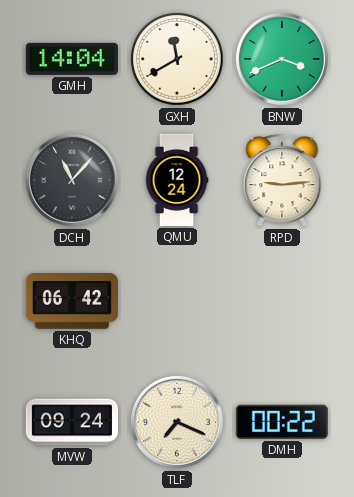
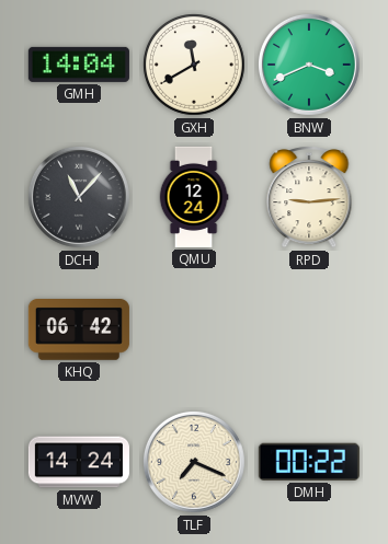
MVW: 09:24 -> 14:24
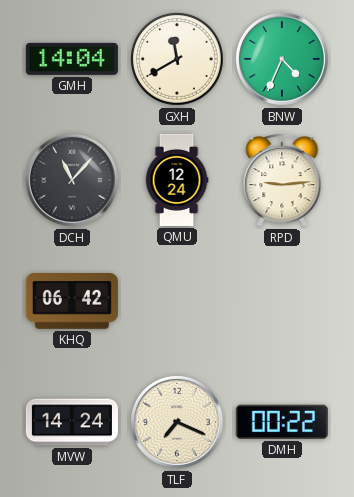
BNW: 3:41 -> 4:34
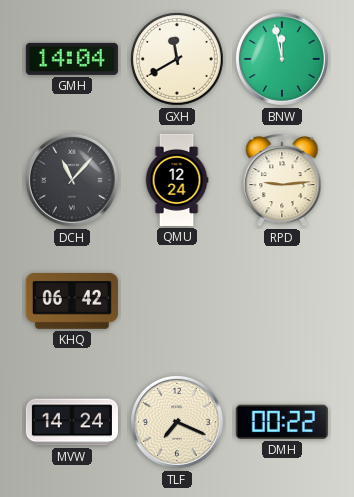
BNW: 4:34 -> 11:58
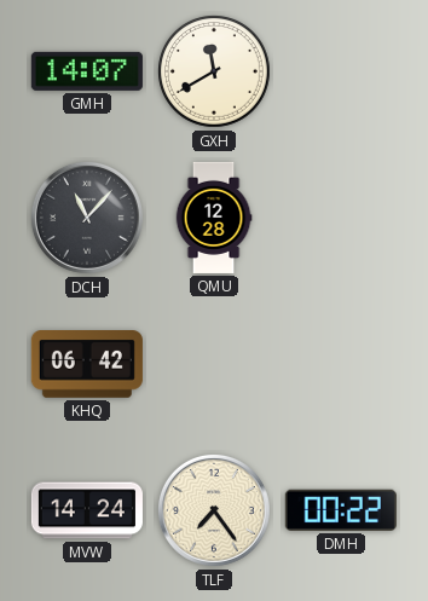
GMH: 14:04 -> 14:07
BNW: 11:58 -> none
QMU: 12:24 -> 12:28
RPD: 9:14 -> none
TLF: 7:19 -> 7:24
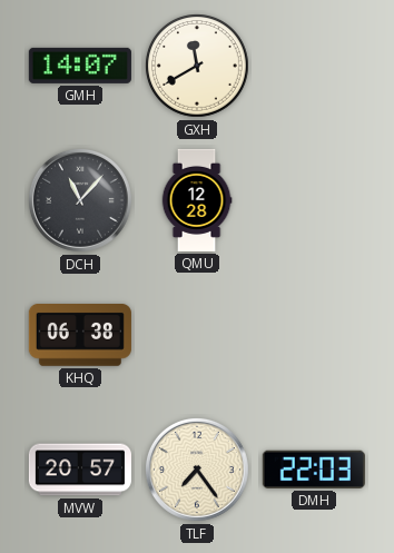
KHQ: 06:42 -> 06:38
MVW: 14:24 -> 20:57
DMH: 00:22 -> 22:03
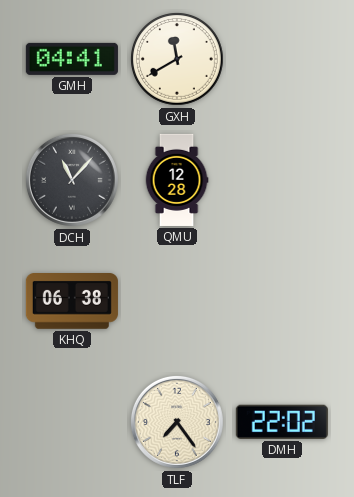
GMH: 14:07 -> 04:41
MVW: 20:57 -> none
DMH: 22:03 -> 22:02
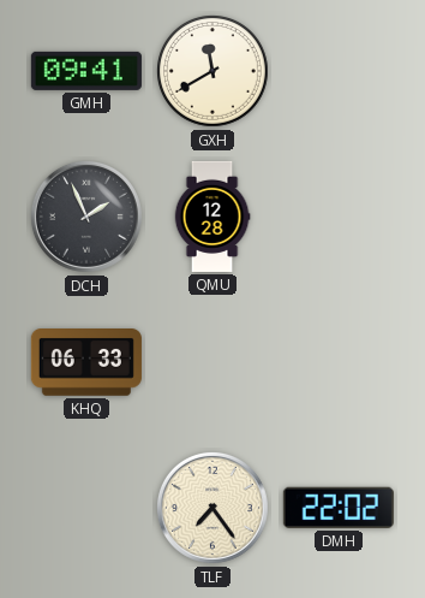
GMH: 04:41 -> 09:41
DCH: 11:07 -> 1:56
KHQ: 06:38 -> 06:33
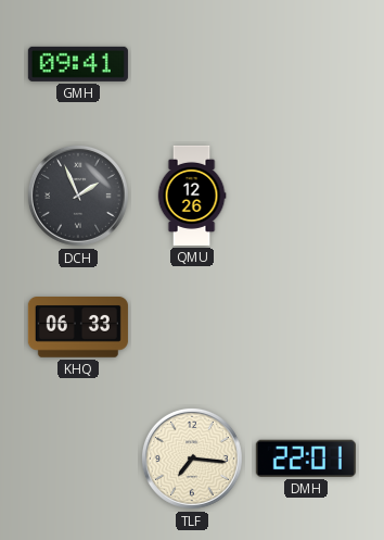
GXH: 11:40 -> none
QMU: 12:28 -> 12:26
TLF: 7:24 -> 7:16
DMH: 22:02 -> 22:01
